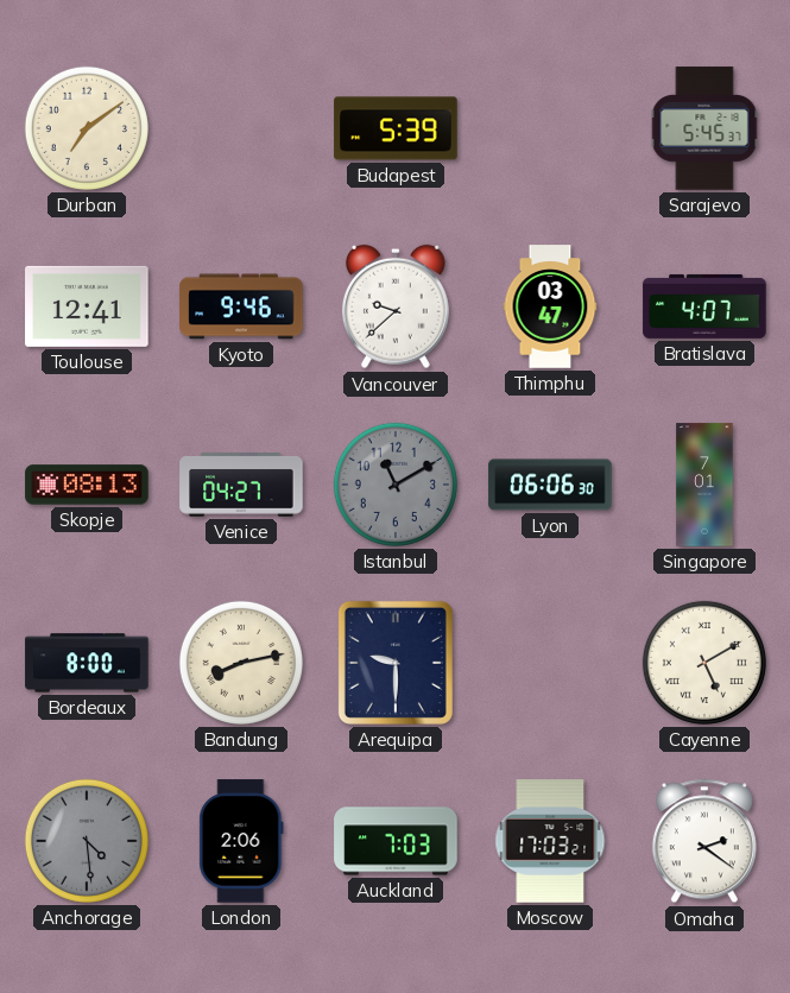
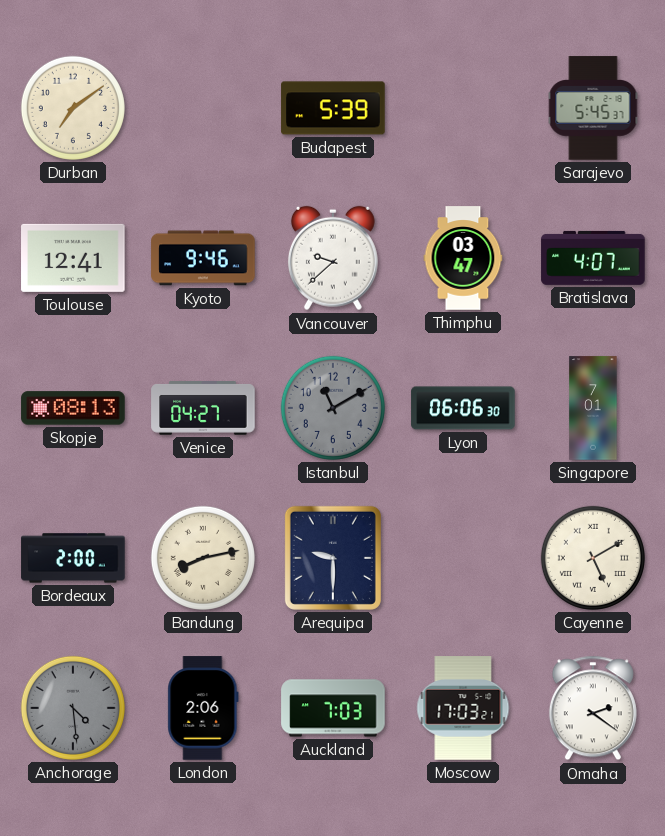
Bordeaux: 8:00 -> 2:00
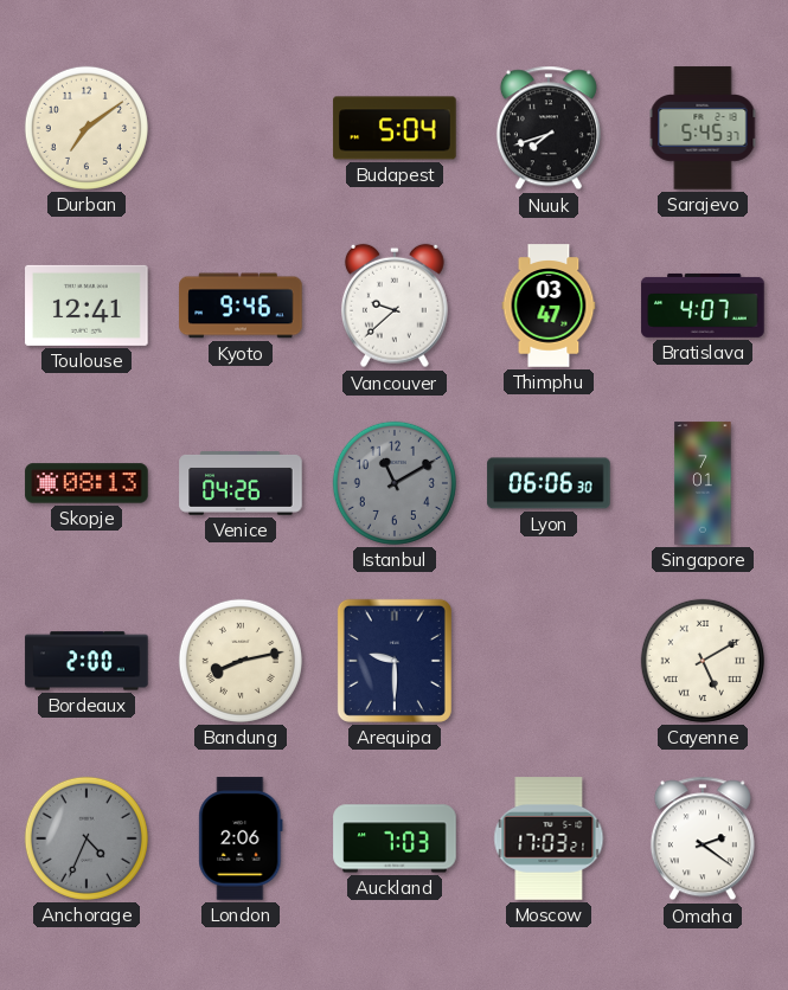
Budapest: 5:39 -> 5:04
Nuuk: none -> 7:42
Venice: 04:27 -> 04:26
Anchorage: 4:29 -> 4:34
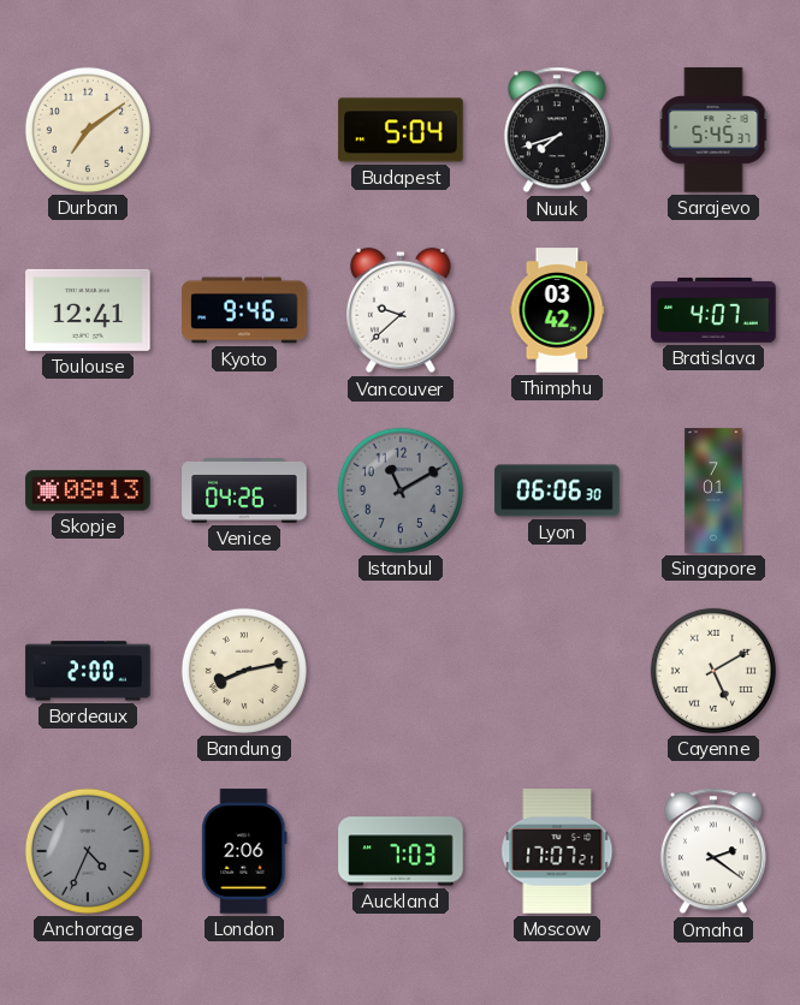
Thimphu: 03:47 -> 03:42
Arequipa: 9:30 -> none
Moscow: 17:03 -> 17:07
